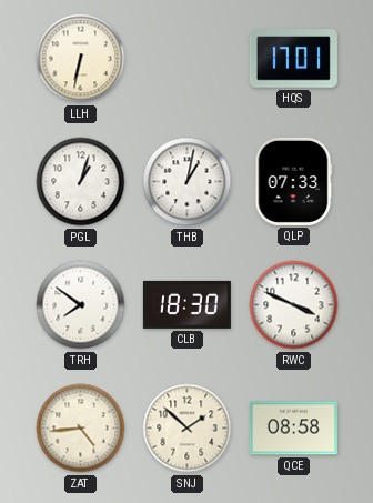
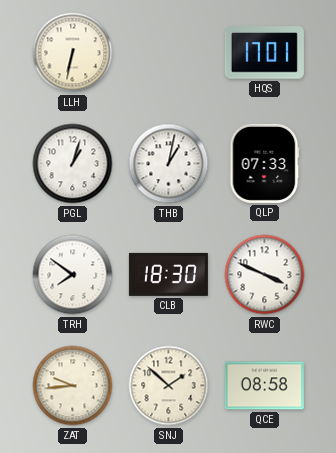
ZAT: 4:44 -> 9:44
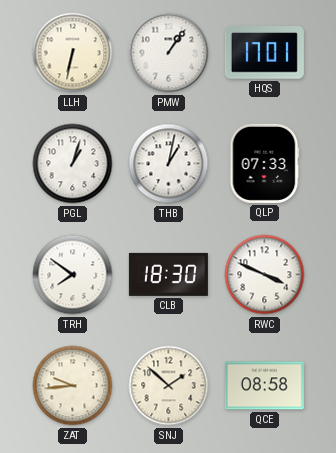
PMW: none -> 1:06
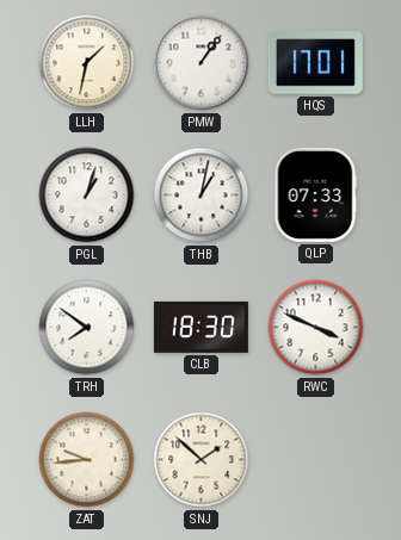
LLH: 6:32 -> 1:32
QCE: 08:58 -> none
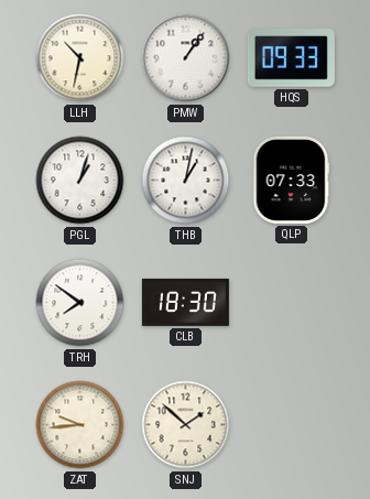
LLH: 1:32 -> 10:32
HQS: 17:01 -> 09:33
RWC: 3:49 -> none
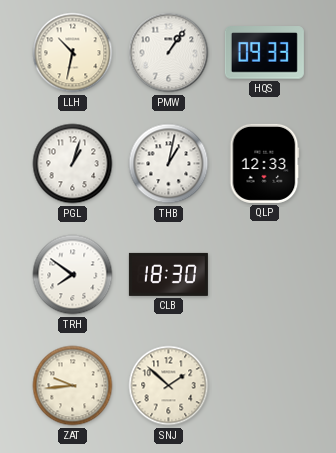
QLP: 07:33 -> 12:33
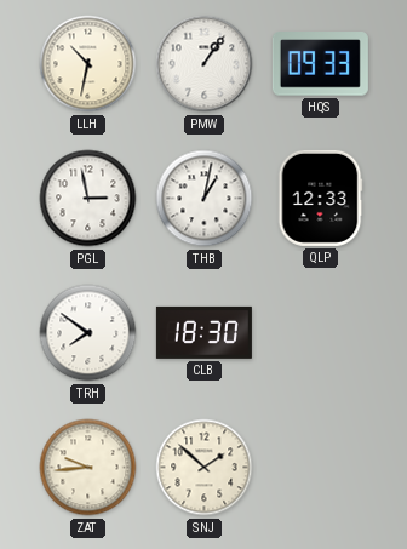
PGL: 1:03 -> 2:58
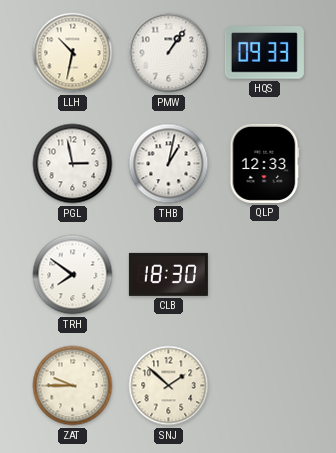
ZAT: 9:44 -> 9:45
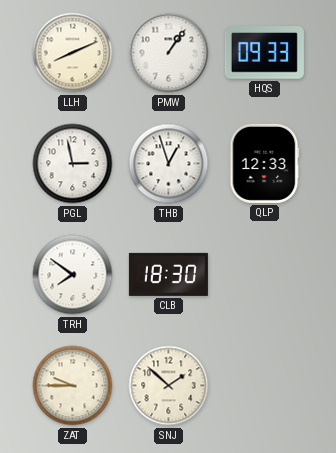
LLH: 10:32 -> 8:11
THB: 1:02 -> 12:57
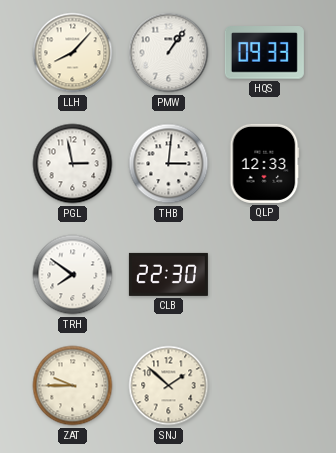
LLH: 8:11 -> 8:07
THB: 12:57 -> 3:01
CLB: 18:30 -> 22:30
